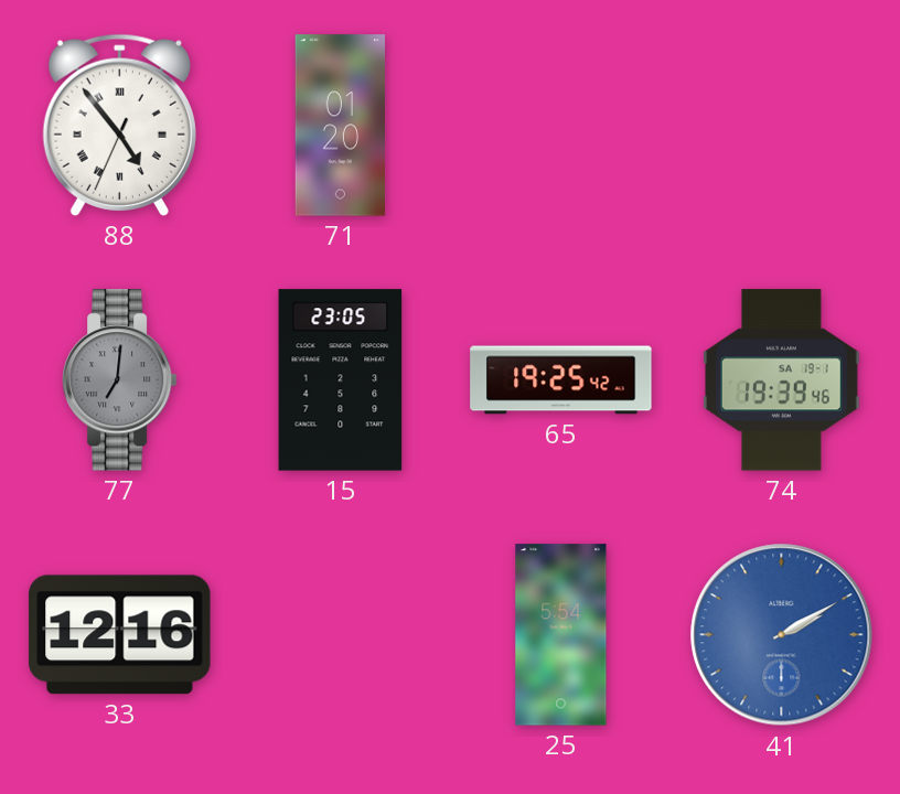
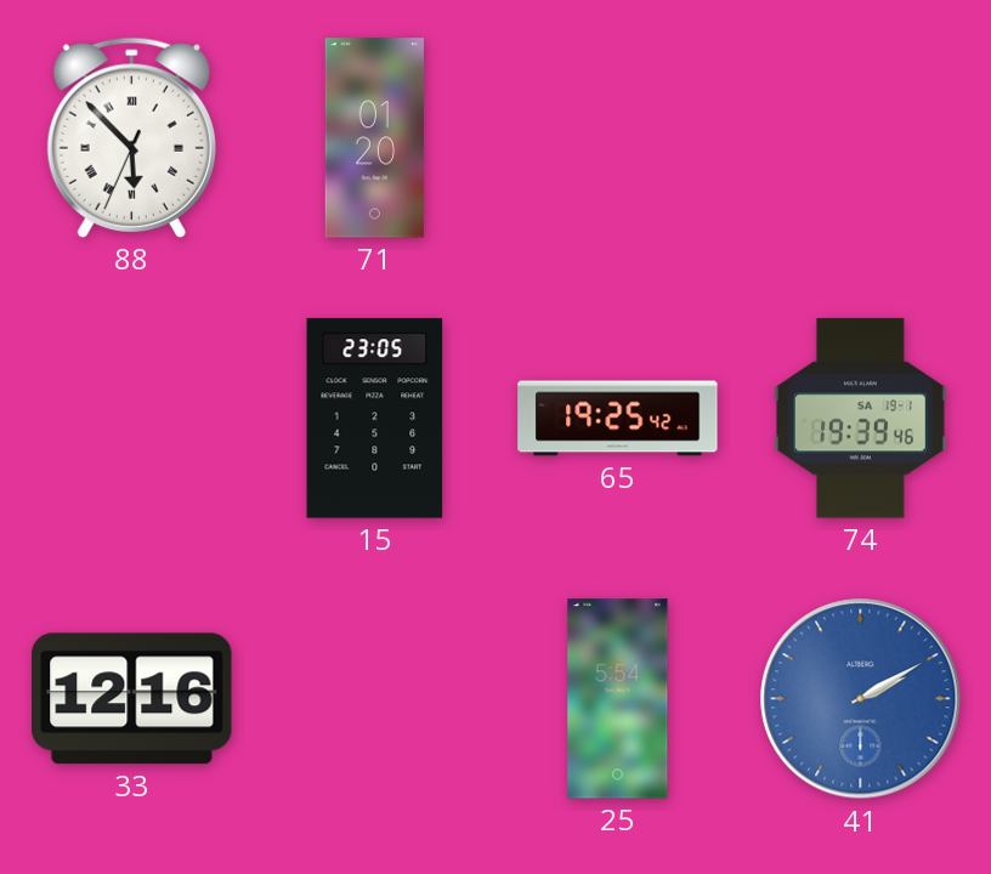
88: 4:53 -> 5:52
77: 7:01 -> none
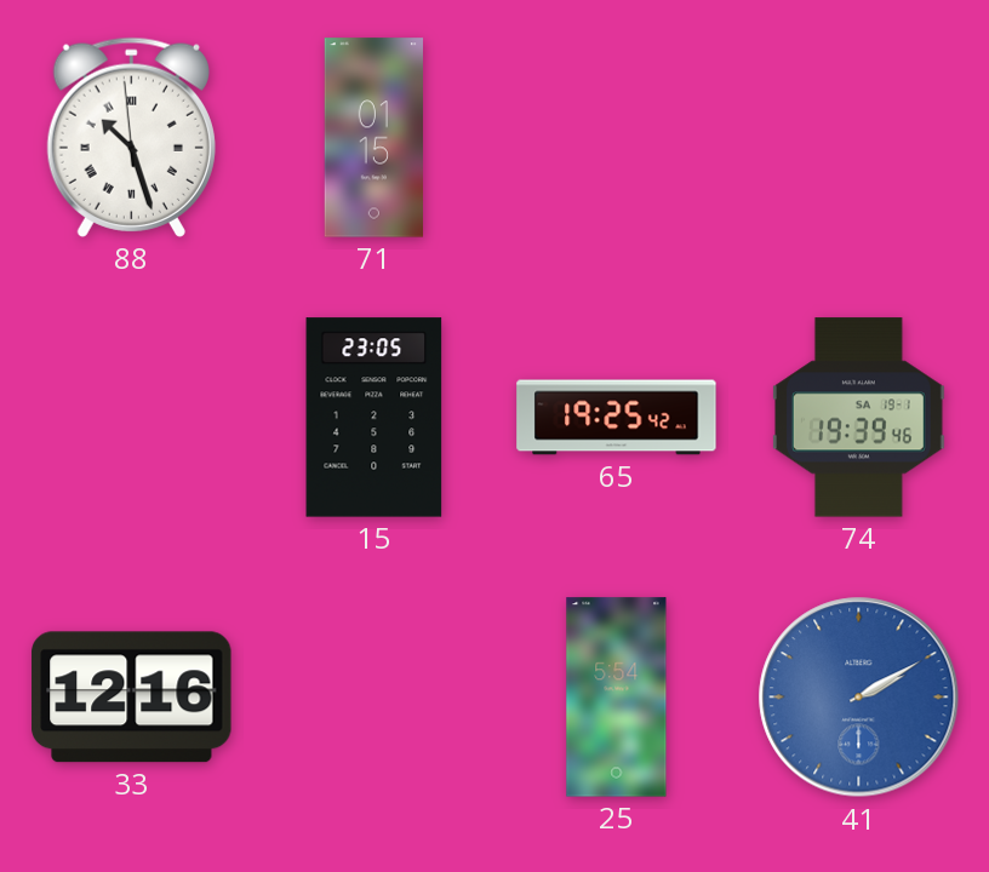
88: 5:52 -> 10:26
71: 01:20 -> 01:15
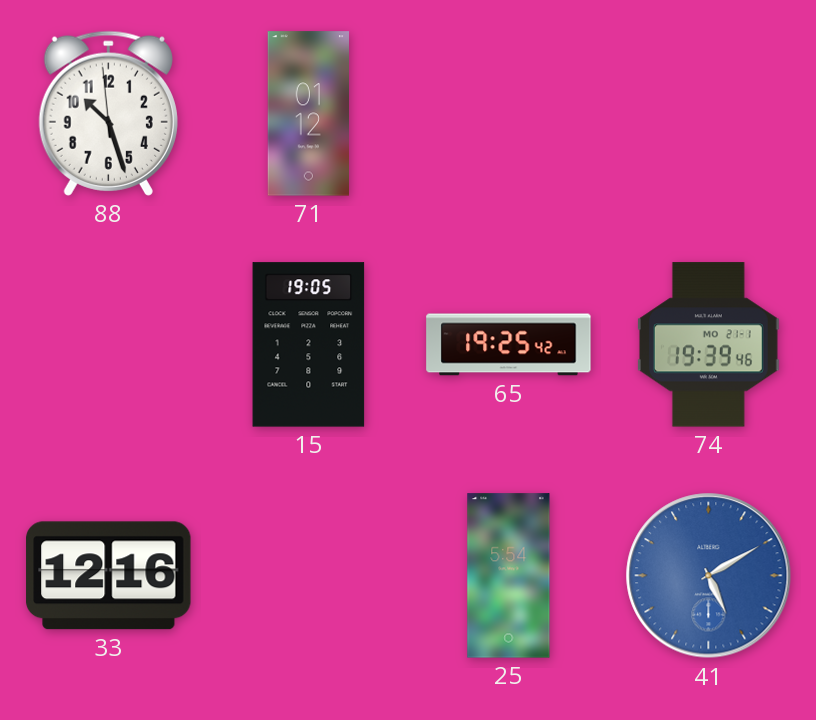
88 numerals: Roman -> Arabic
71: 01:15 -> 01:12
15: 23:05 -> 19:05
74 date: SA 19-1 -> MO 21-1
41: 2:10 -> 5:10
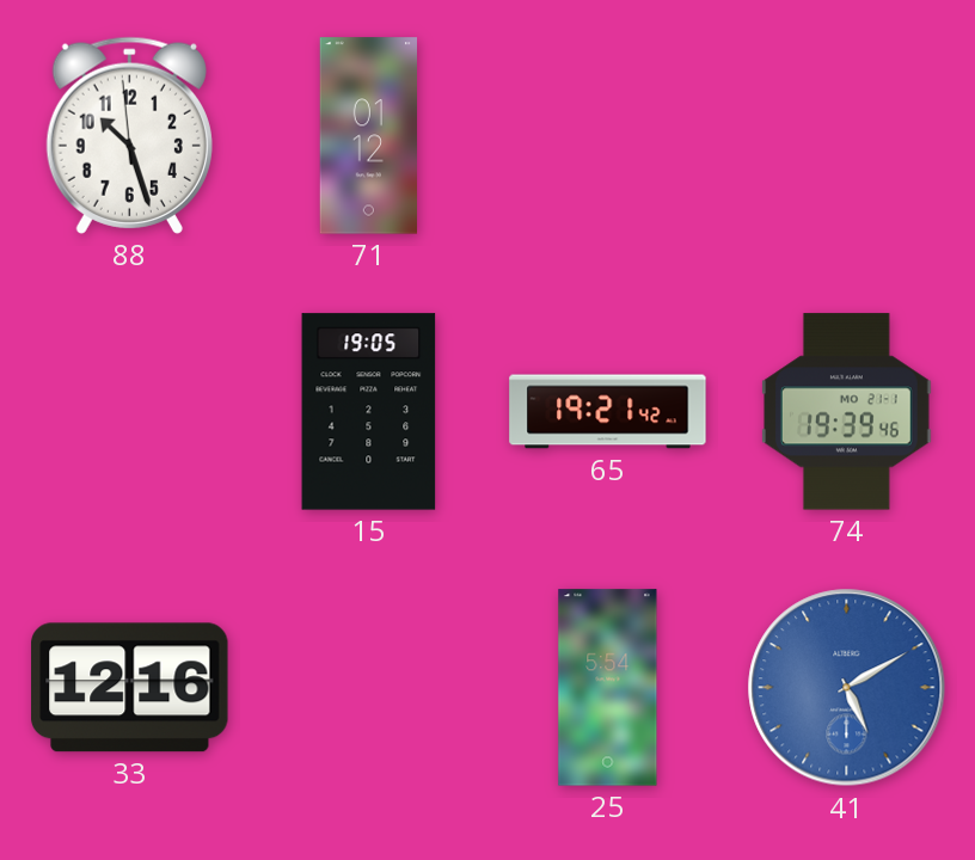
65: 19:25 -> 19:21
